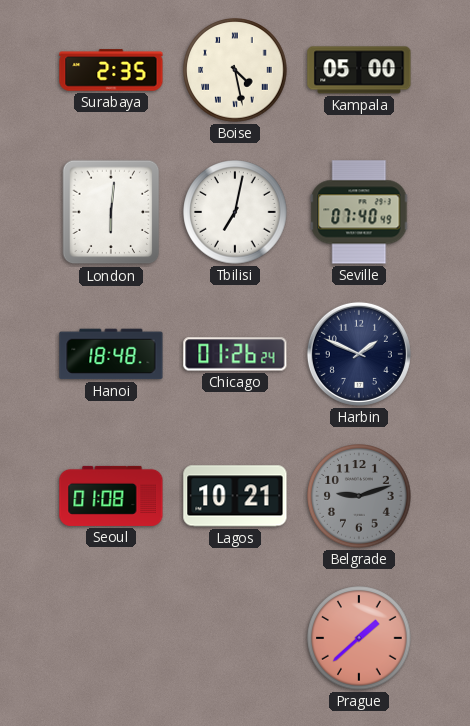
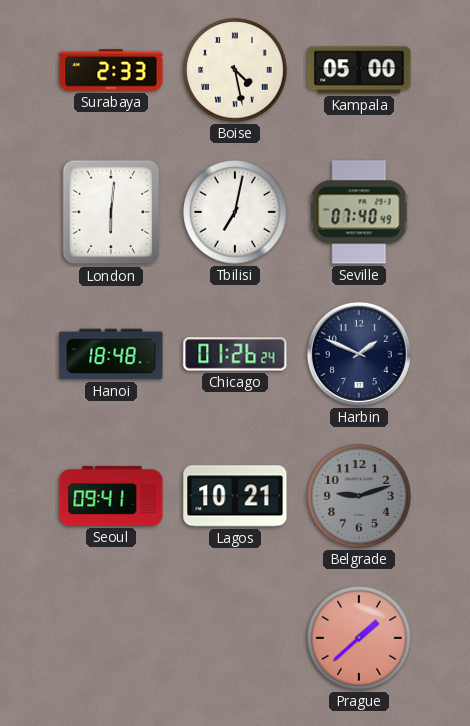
Surabaya: 2:35 -> 2:33
Seoul: 01:08 -> 09:41
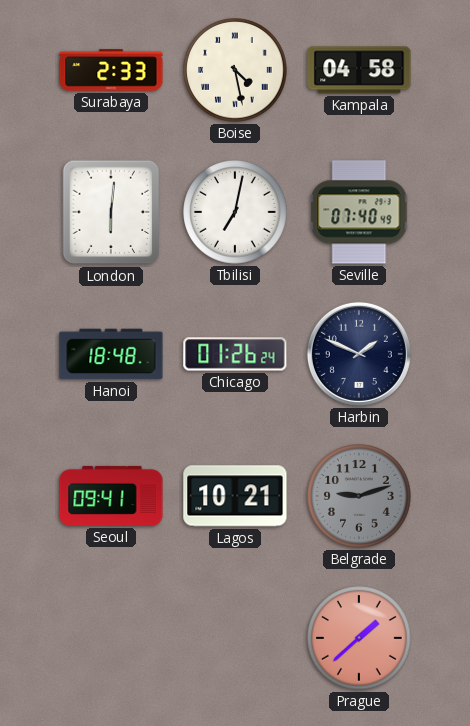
Kampala: 05:00 -> 04:58
